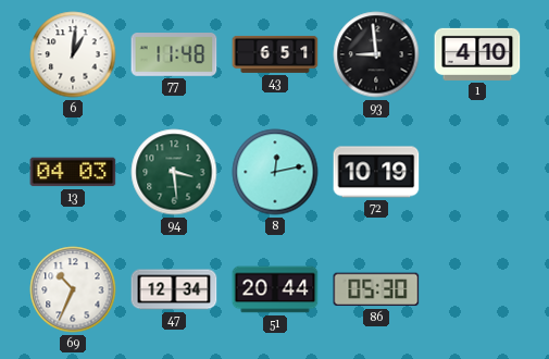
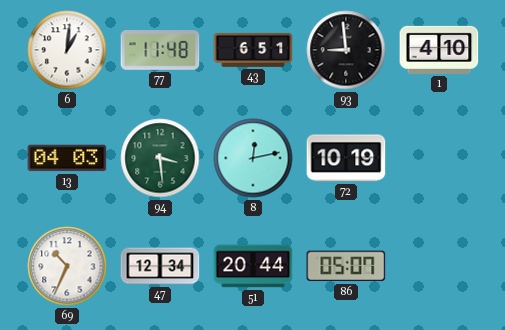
86: 05:30 -> 05:07
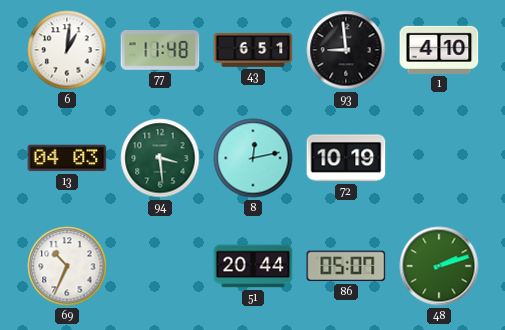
47: 12:34 -> none
48: none -> 2:12
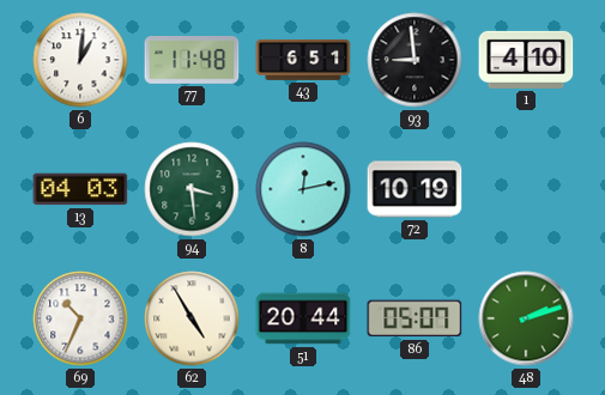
62: none -> 4:55
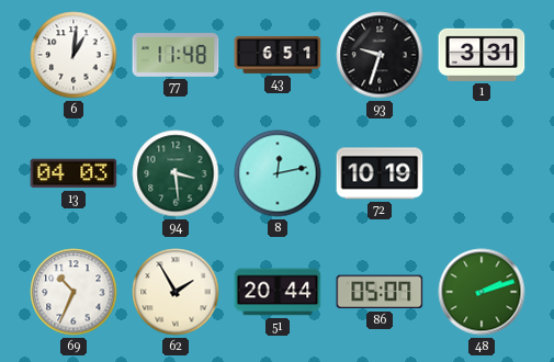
93: 8:59 -> 9:33
1: 4:10 -> 3:31
62: 4:55 -> 1:55
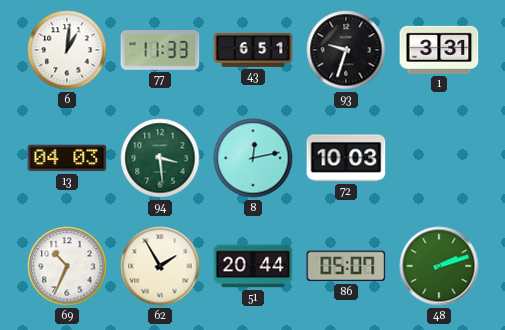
77: 11:48 -> 11:33
72: 10:19 -> 10:03
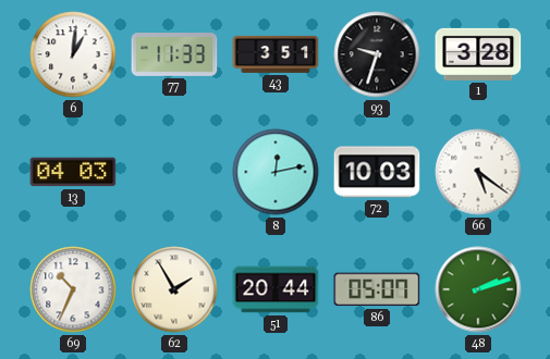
43: 6:51 -> 3:51
1: 3:31 -> 3:28
94: 3:29 -> none
66: none -> 5:21
